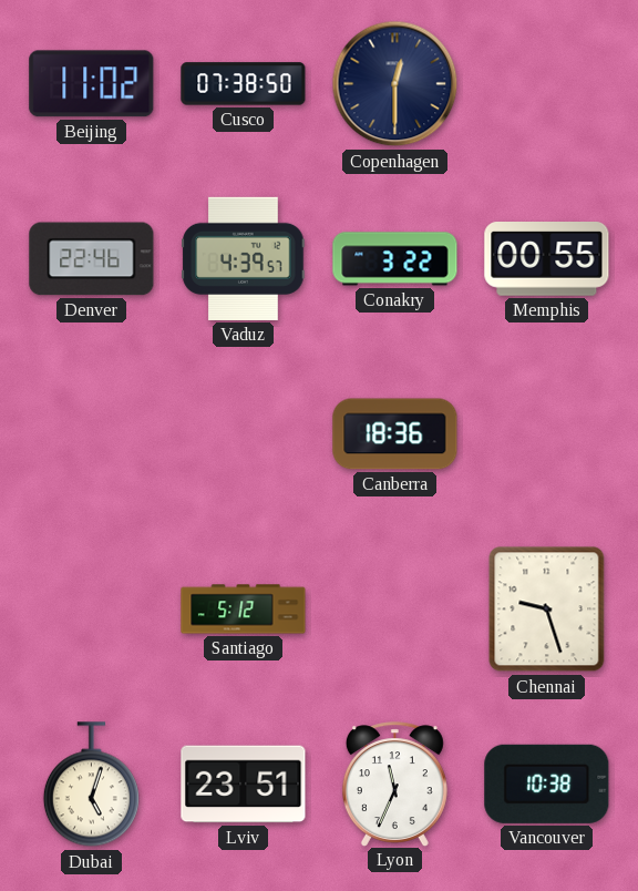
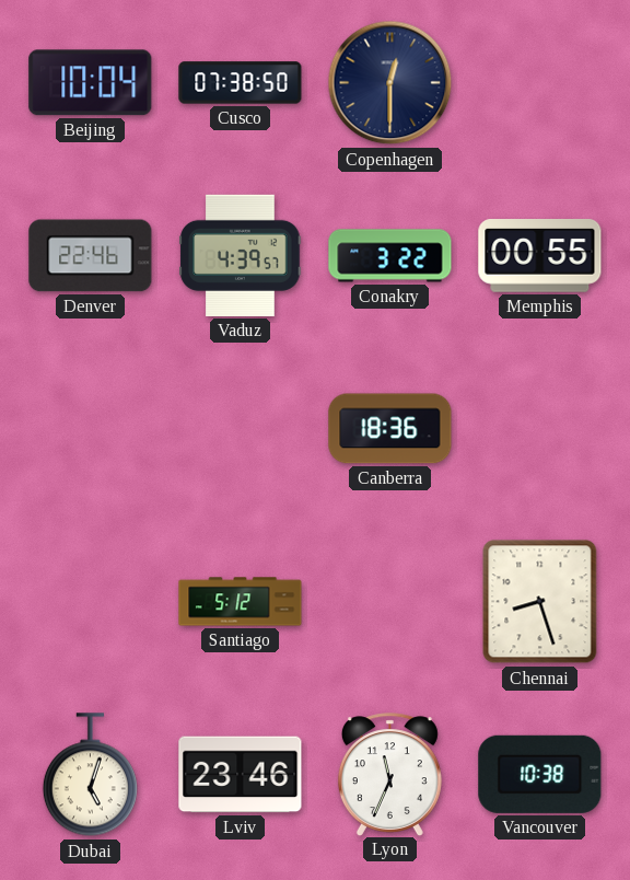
Beijing: 11:02 -> 10:04
Chennai: 9:27 -> 8:27
Lviv: 23:51 -> 23:46
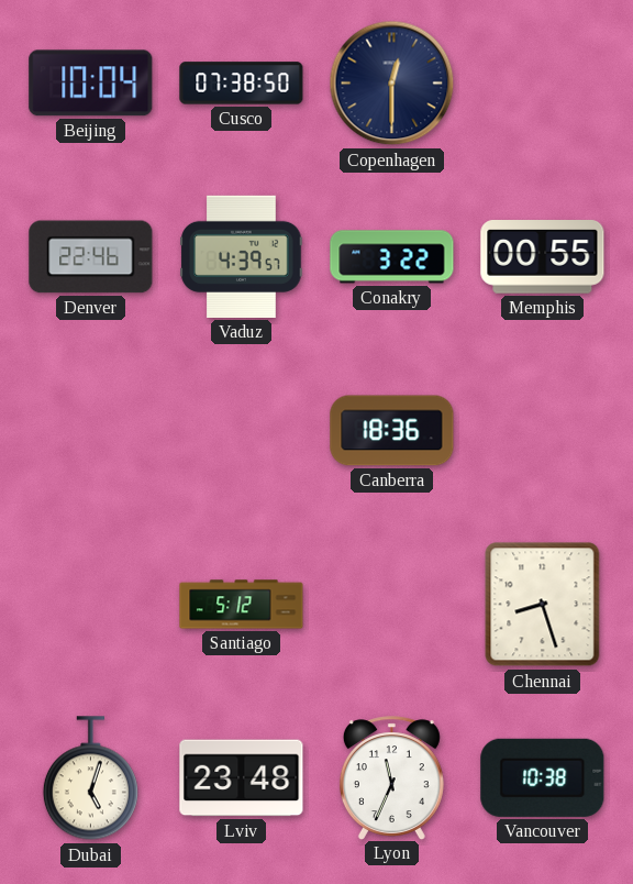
Lviv: 23:46 -> 23:48
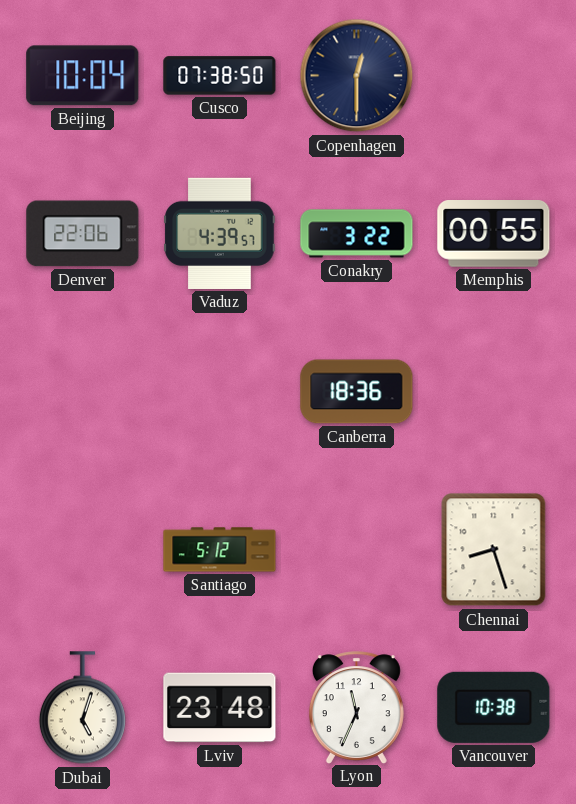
Denver: 22:46 -> 22:06
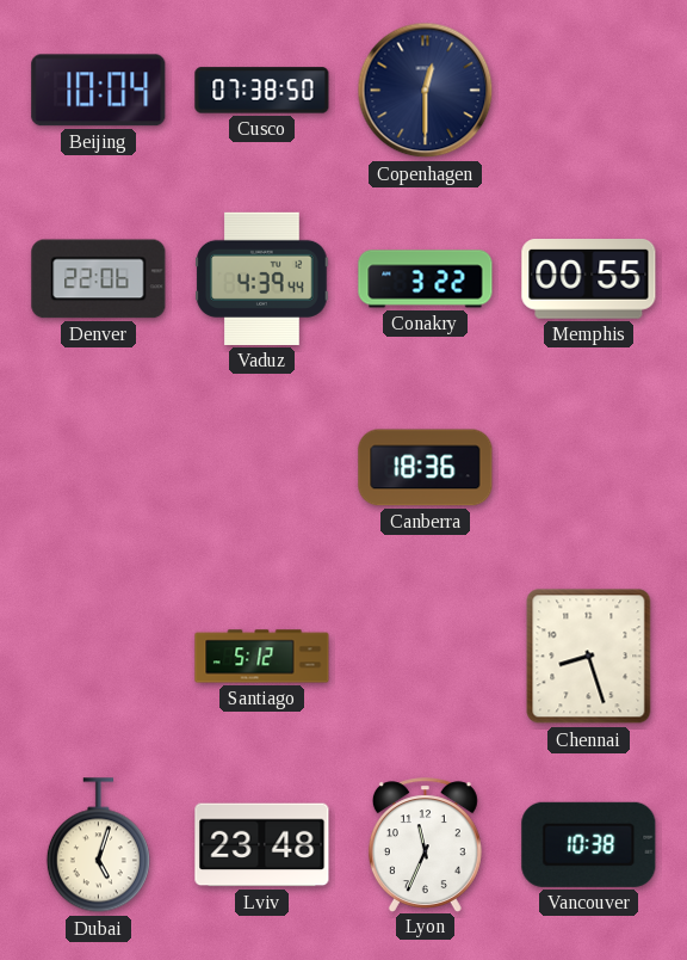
Vaduz: 4:39:57 -> 4:39:44
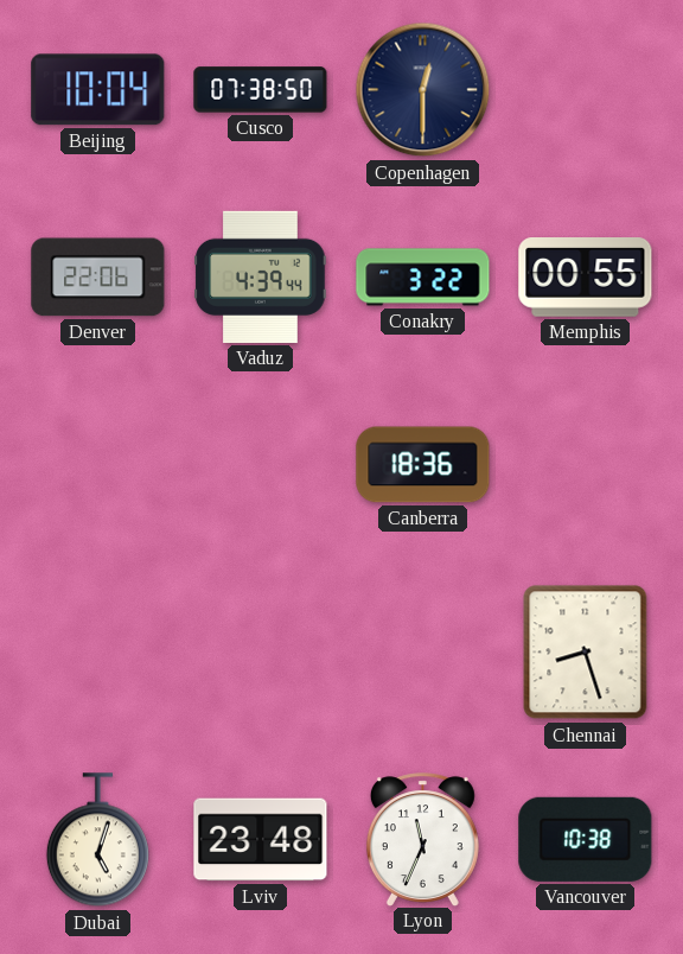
Santiago: 5:12 -> none
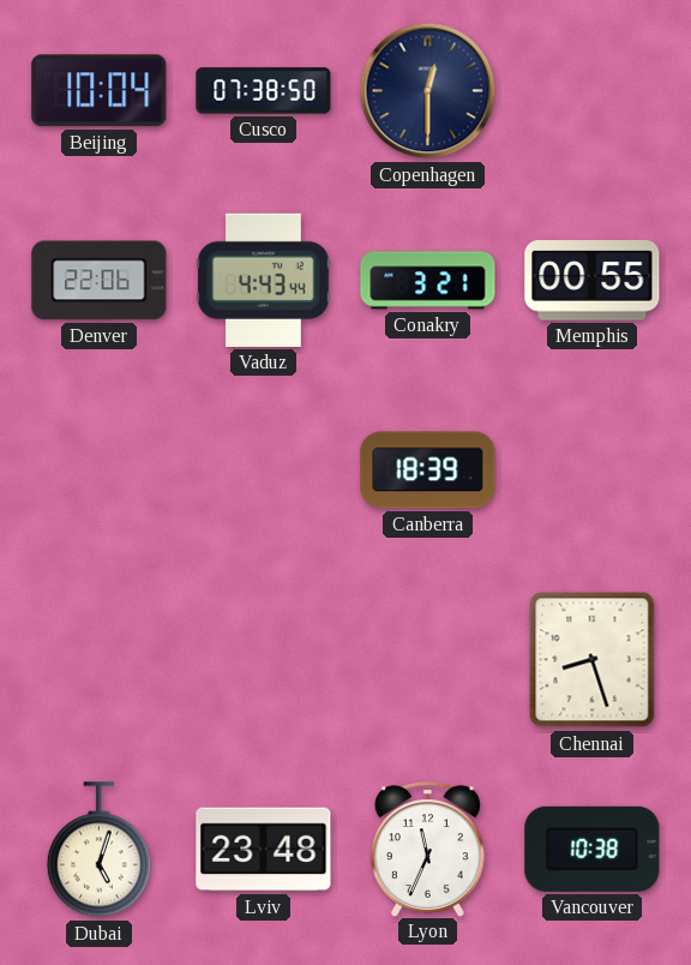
Vaduz: 4:39 -> 4:43
Conakry: 3:22 -> 3:21
Canberra: 18:36 -> 18:39
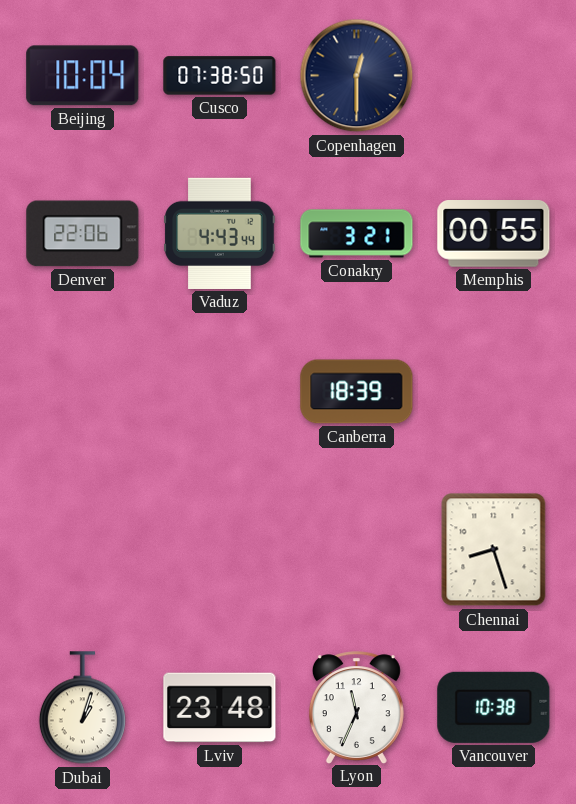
Dubai: 5:03 -> 1:03
